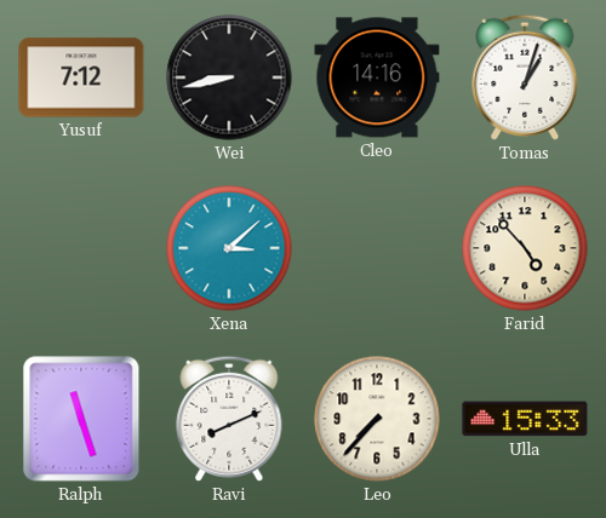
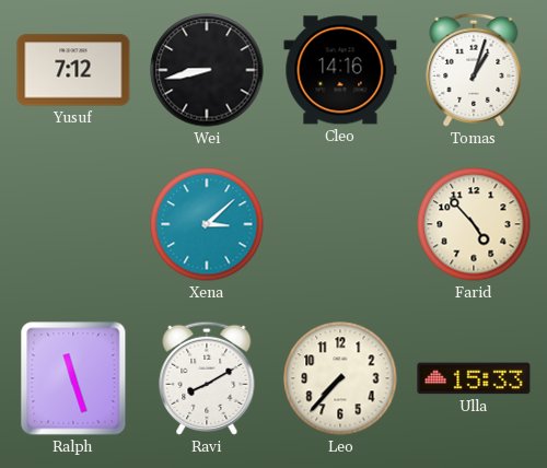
Ravi: 8:11 -> 8:10
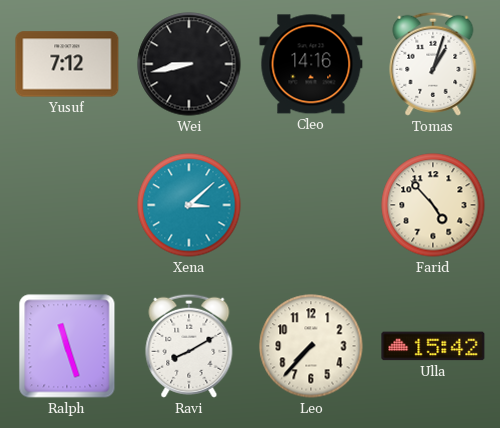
Ulla: 15:33 -> 15:42
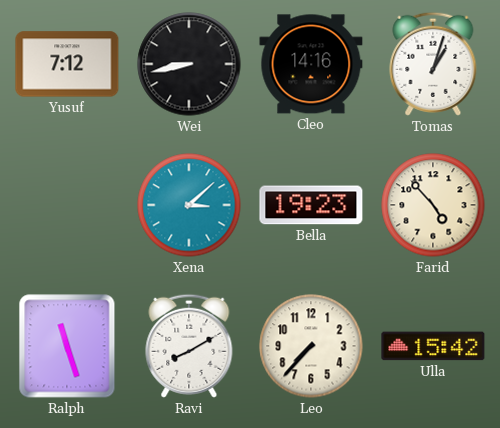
Bella: none -> 19:23
